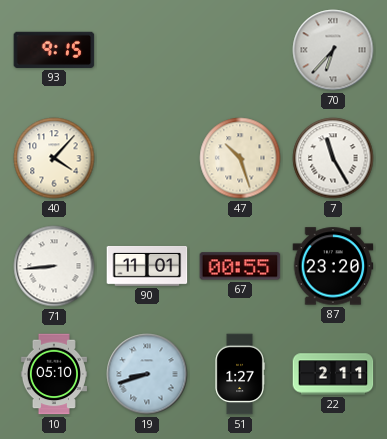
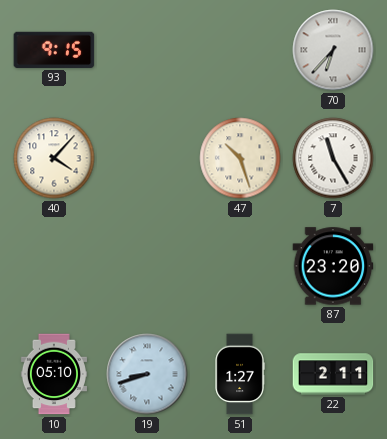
71: 8:44 -> none
90: 11:01 -> none
67: 00:55 -> none
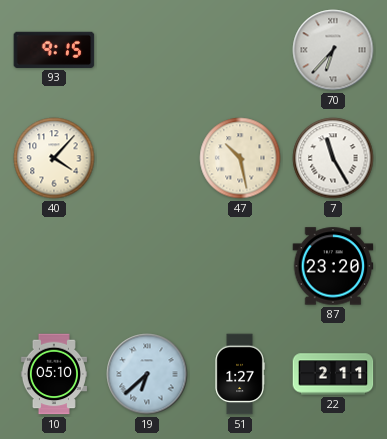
47: 10:27 -> 10:28
19: 8:42 -> 6:38
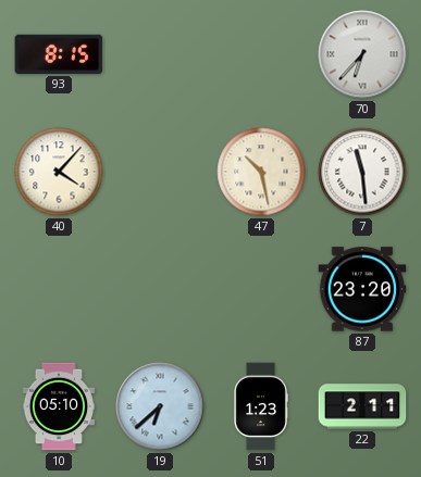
93: 9:15 -> 8:15
7: 11:25 -> 11:29
51: 1:27 -> 1:23
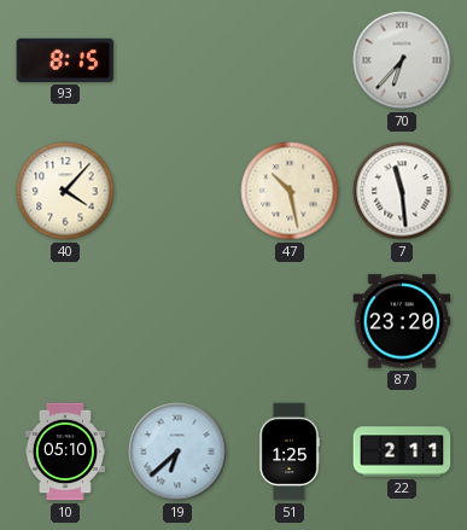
51: 1:23 -> 1:25
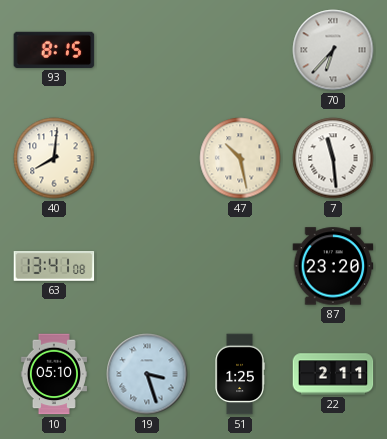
40: 4:07 -> 8:01
63: none -> 13:41
19: 6:38 -> 3:27
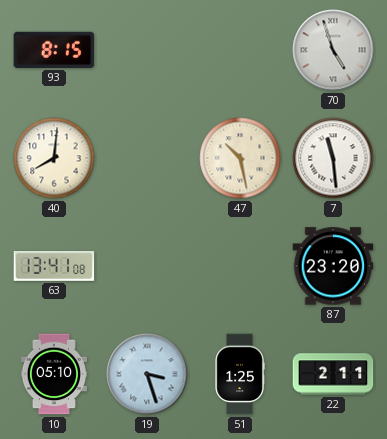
70: 6:37 -> 4:57
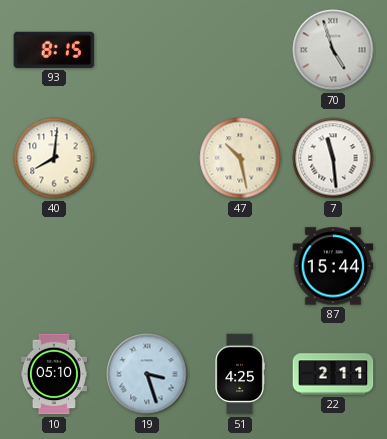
63: 13:41 -> none
87: 23:20 -> 15:44
51: 1:25 -> 4:25
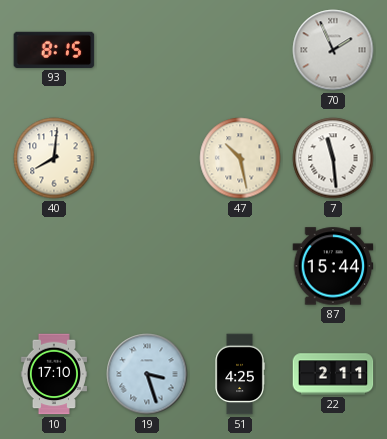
70: 4:57 -> 1:56
10: 05:10 -> 17:10
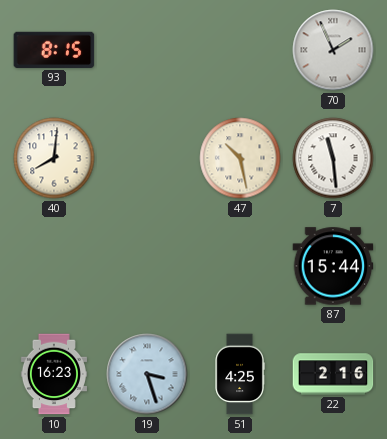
10: 17:10 -> 16:23
22: 2:11 -> 2:16
